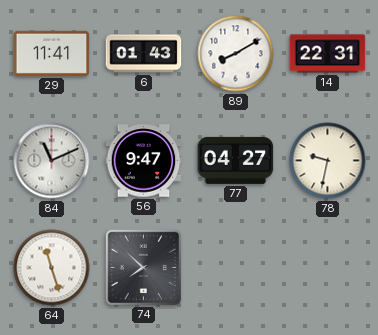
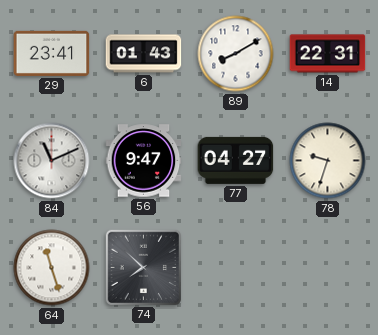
29: 11:41 -> 23:41
78: 9:32 -> 9:33
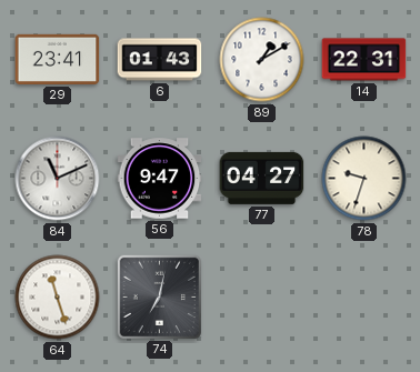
89: 8:10 -> 1:10
74: 7:52 -> 7:02
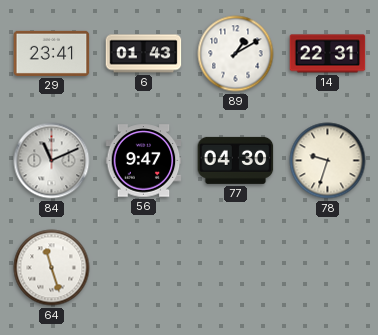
77: 04:27 -> 04:30
74: 7:02 -> none
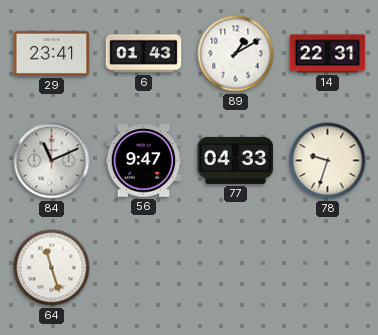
77: 04:30 -> 04:33
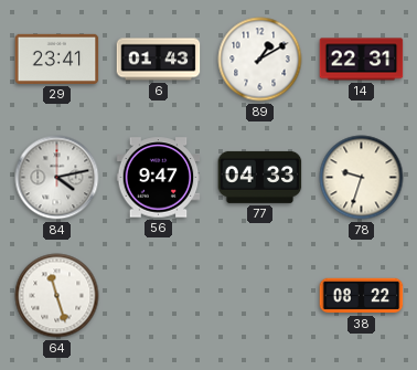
84: 11:11 -> 4:13
38: none -> 08:22
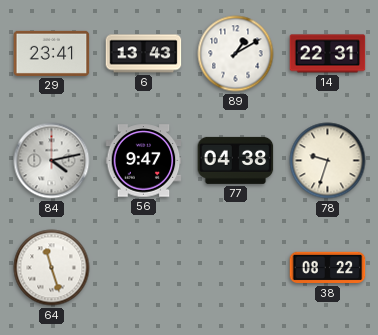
6: 01:43 -> 13:43
77: 04:33 -> 04:38
